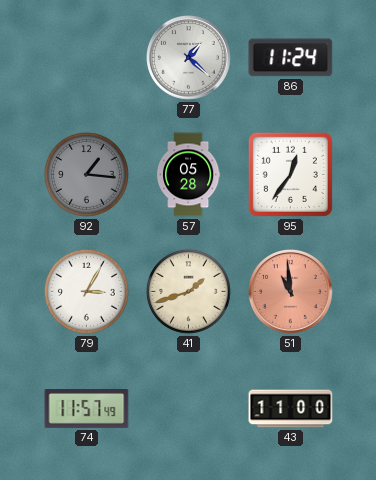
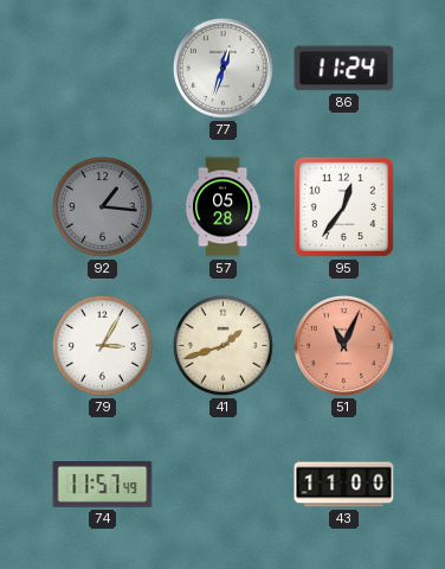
77: 1:22 -> 12:33
51: 10:59 -> 11:04
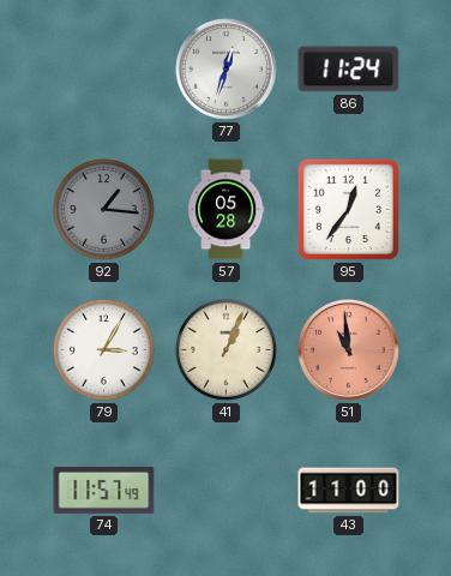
41: 1:42 -> 1:04
51: 11:04 -> 10:59
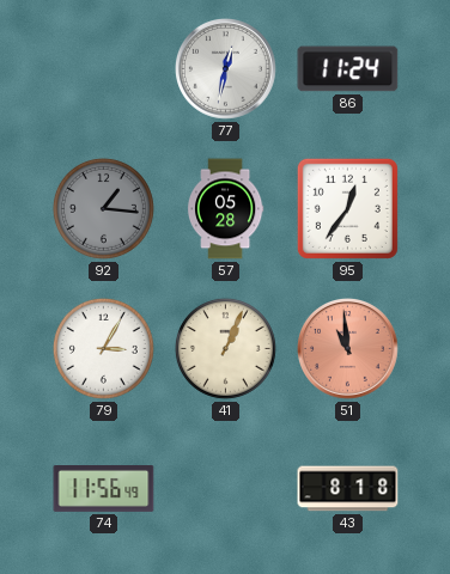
77: 12:33 -> 12:32
74: 11:57 -> 11:56
43: 11:00 -> 8:18
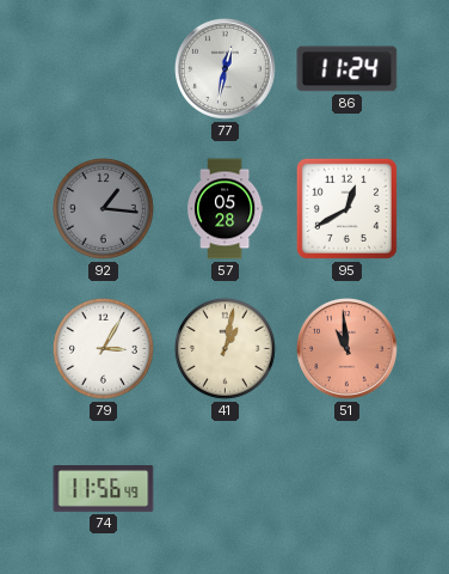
95: 12:36 -> 12:40
41: 1:04 -> 1:02
43: 8:18 -> none
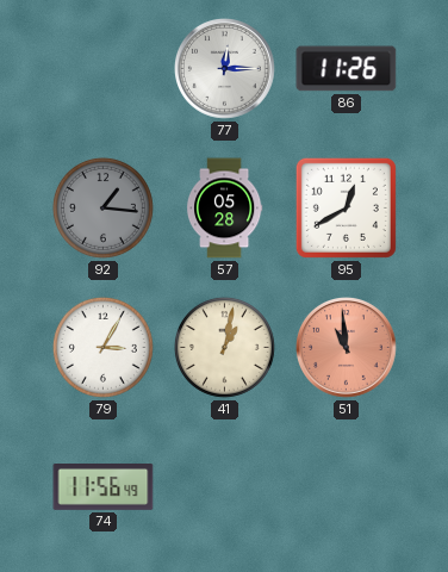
77: 12:32 -> 12:15
86: 11:24 -> 11:26
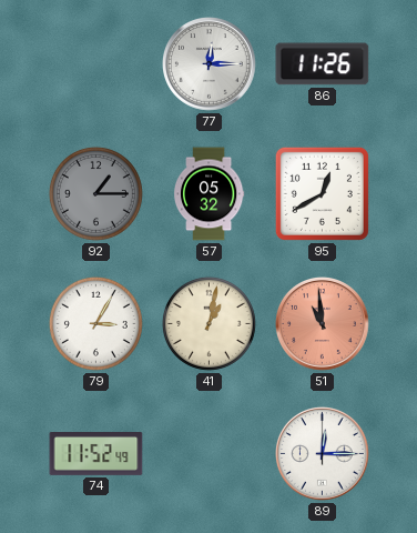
92: 1:16 -> 1:15
57: 05:28 -> 05:32
74: 11:56 -> 11:52
89: none -> 12:15
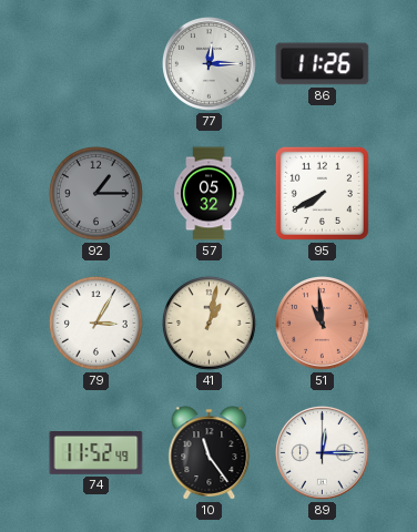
95: 12:40 -> 7:40
10: none -> 11:24
